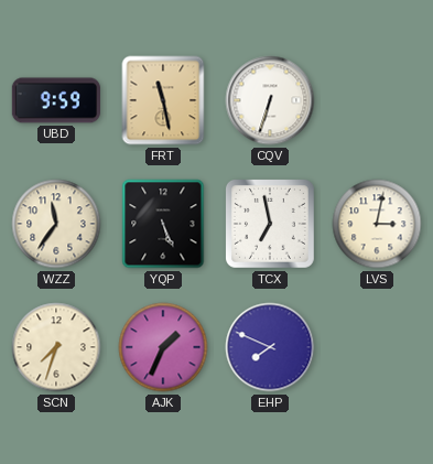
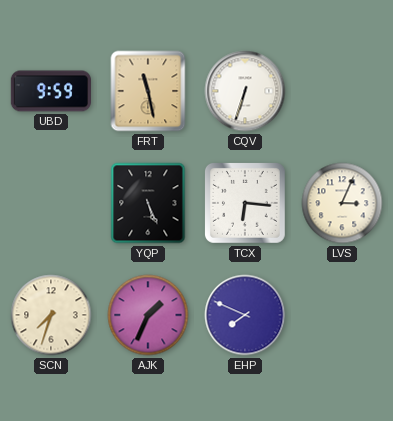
WZZ: 11:36 -> none
TCX: 6:58 -> 6:16
LVS: 3:02 -> 3:04
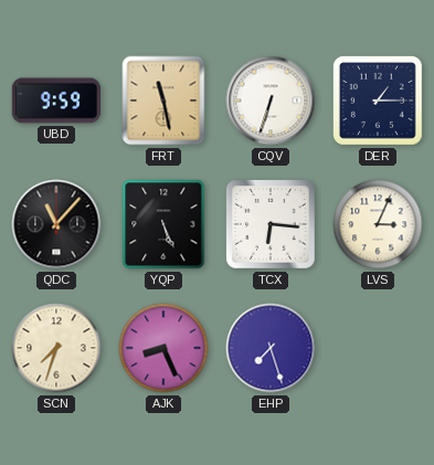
DER: none -> 1:15
QDC: none -> 11:07
AJK: 1:34 -> 8:26
EHP: 7:49 -> 7:27
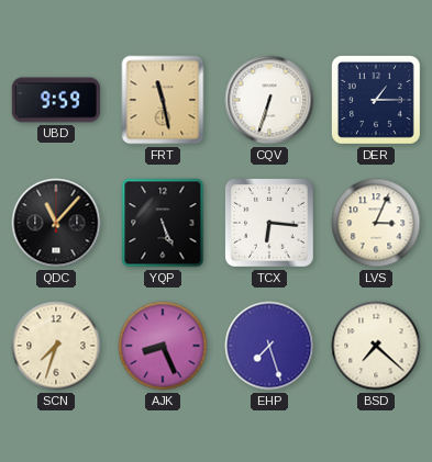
BSD: none -> 7:22
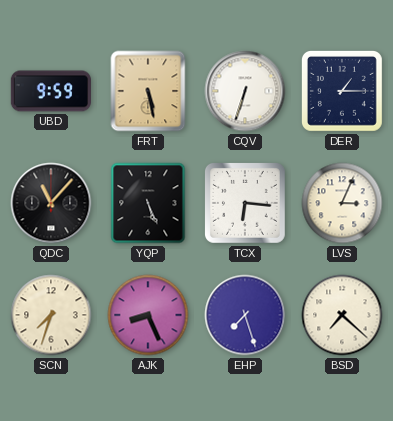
FRT: 11:28 -> 5:28
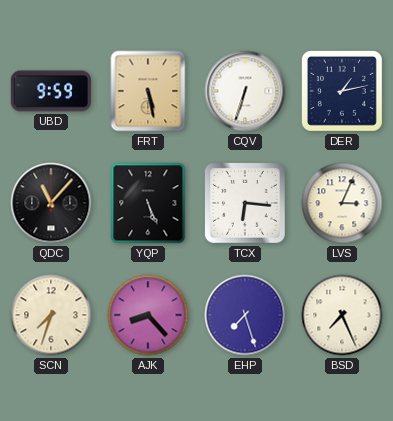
DER: 1:15 -> 1:13
AJK: 8:26 -> 8:23
BSD: 7:22 -> 7:26
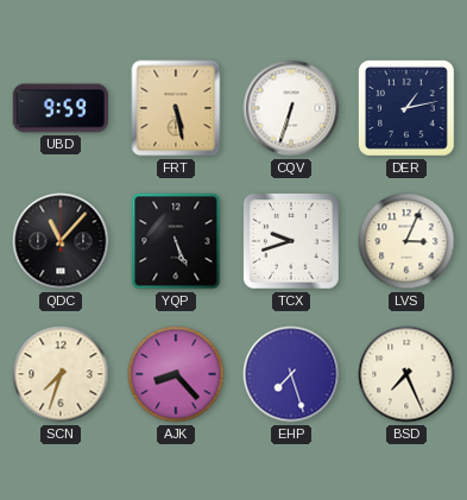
TCX: 6:16 -> 9:42
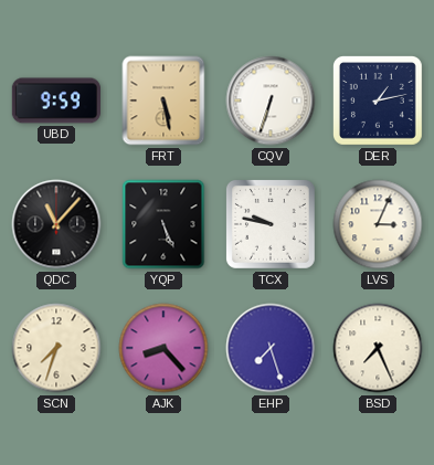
TCX: 9:42 -> 9:47
